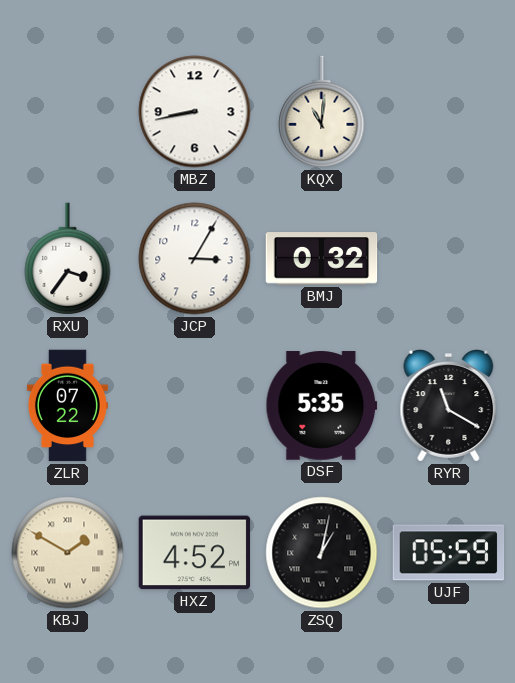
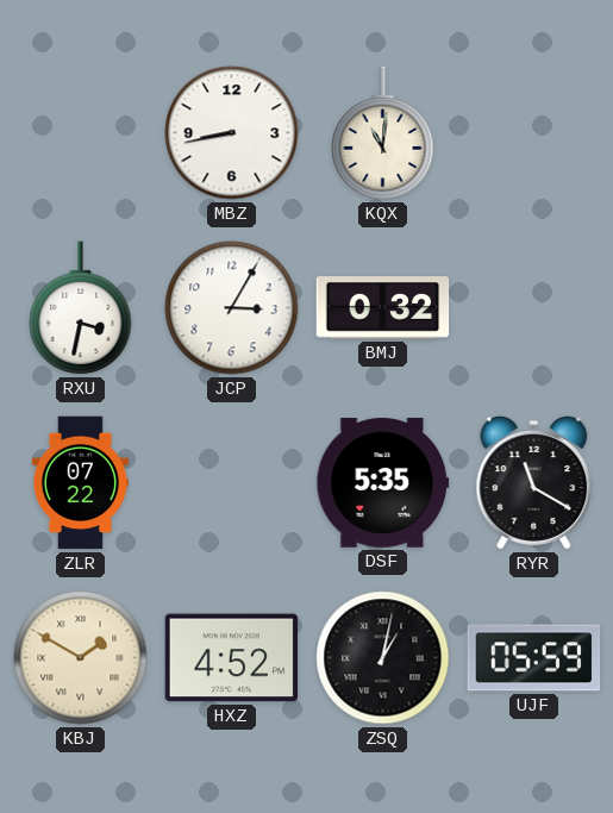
RXU: 3:36 -> 3:32
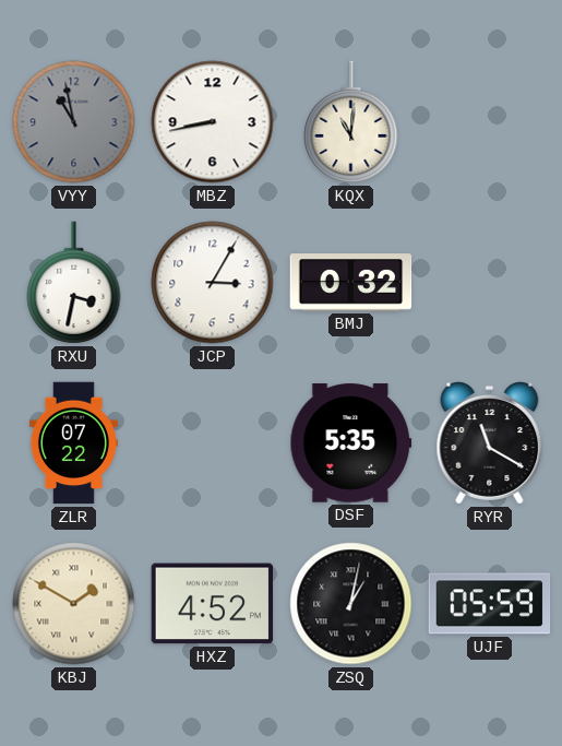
VYY: none -> 10:58
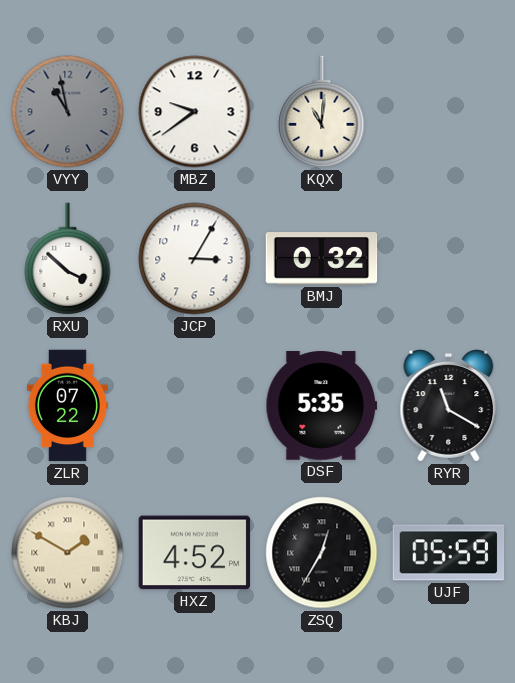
MBZ: 8:43 -> 9:39
RXU: 3:32 -> 3:52
ZSQ: 1:02 -> 12:35
